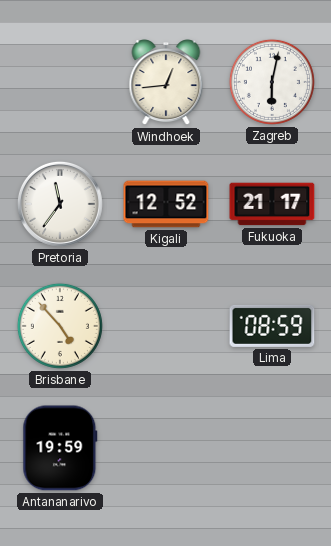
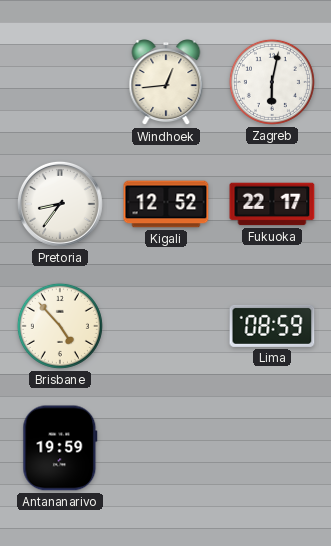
Pretoria: 11:36 -> 8:36
Fukuoka: 21:17 -> 22:17
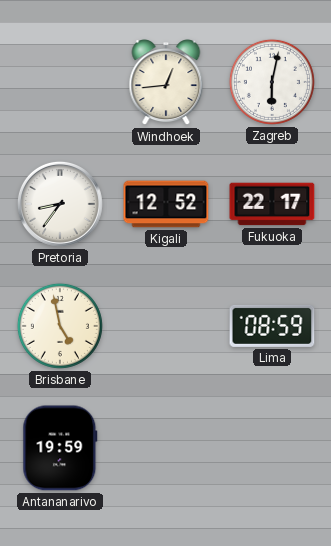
Brisbane: 4:53 -> 4:58
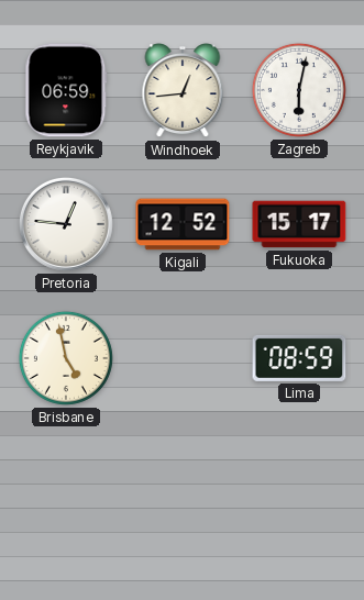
Reykjavik: none -> 06:59
Pretoria: 8:36 -> 12:46
Fukuoka: 22:17 -> 15:17
Antananarivo: 19:59 -> none
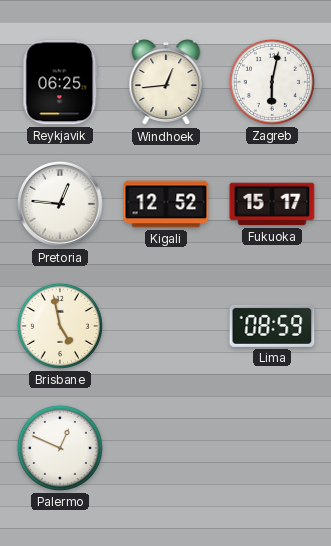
Reykjavik: 06:59 -> 06:25
Palermo: none -> 12:49
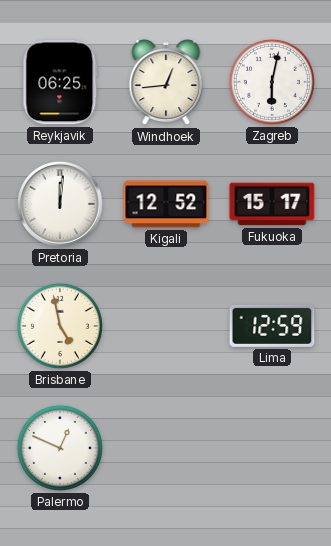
Pretoria: 12:46 -> 12:01
Lima: 08:59 -> 12:59
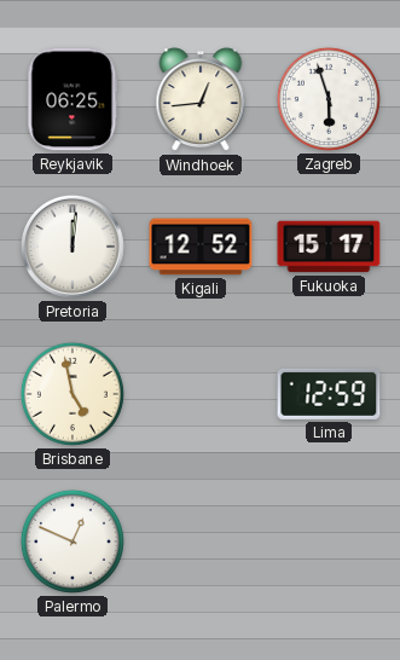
Zagreb: 6:02 -> 5:57
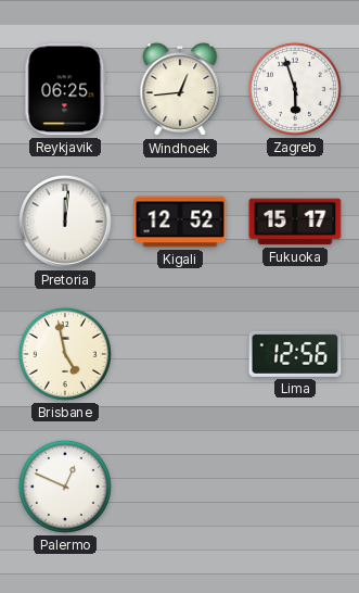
Lima: 12:59 -> 12:56
